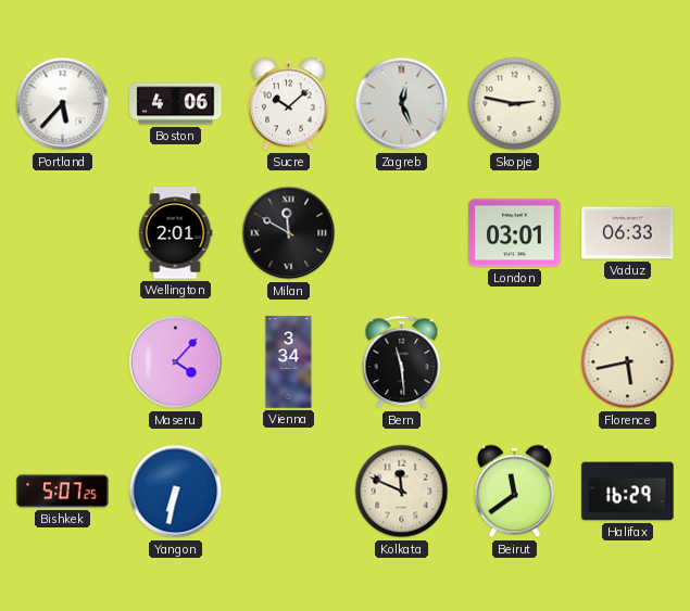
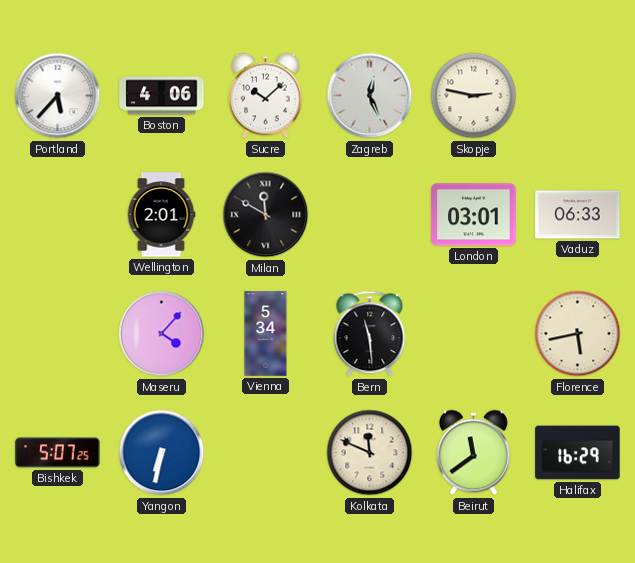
Vienna: 3:34 -> 5:34
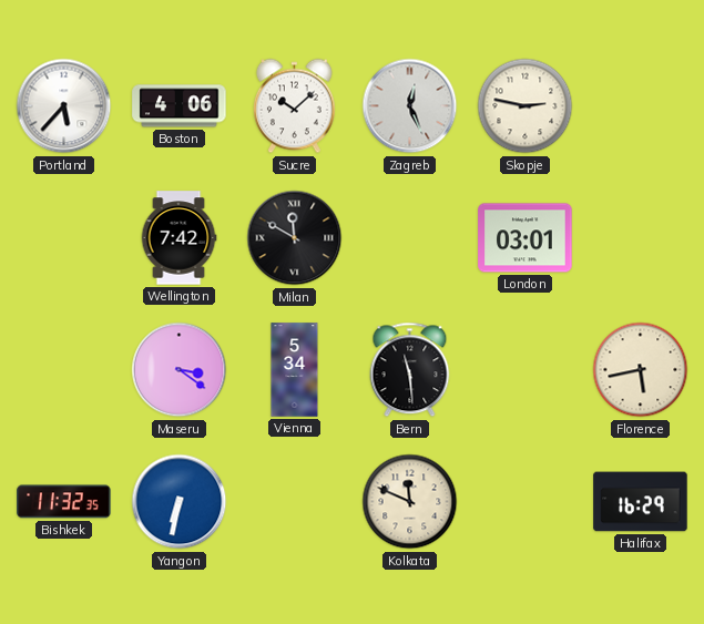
Wellington: 2:01 -> 7:42
Vaduz: 06:33 -> none
Maseru: 4:07 -> 3:21
Bishkek: 5:07 -> 11:32
Beirut: 11:39 -> none
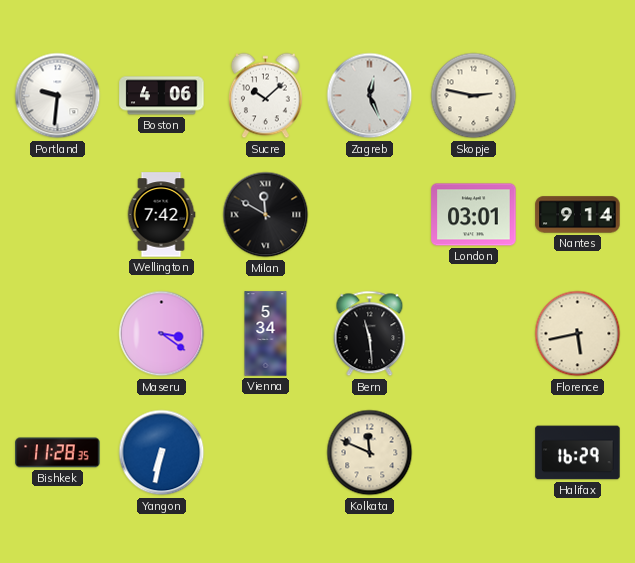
Portland: 5:37 -> 9:31
Nantes: none -> 9:14
Bishkek: 11:32 -> 11:28
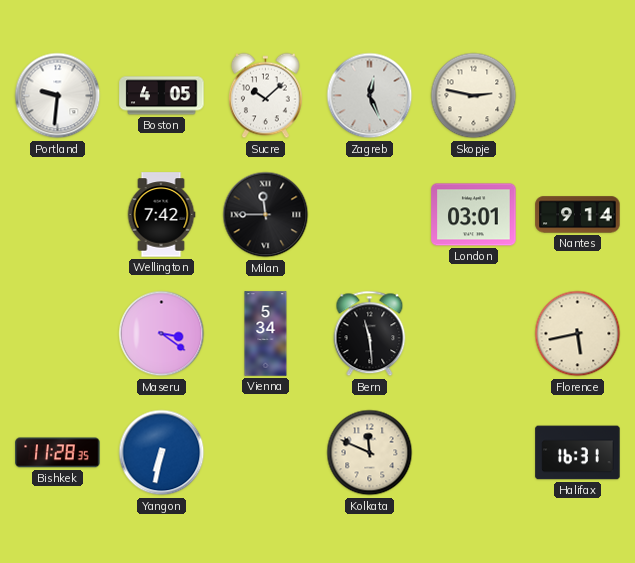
Boston: 4:06 -> 4:05
Milan: 11:50 -> 11:45
Halifax: 16:29 -> 16:31
